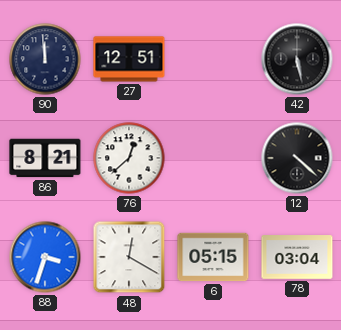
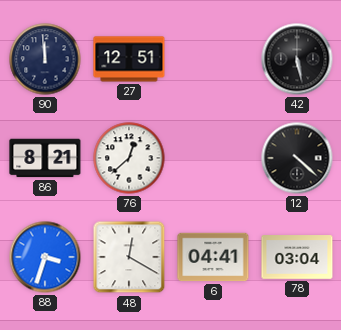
6: 05:15 -> 04:41
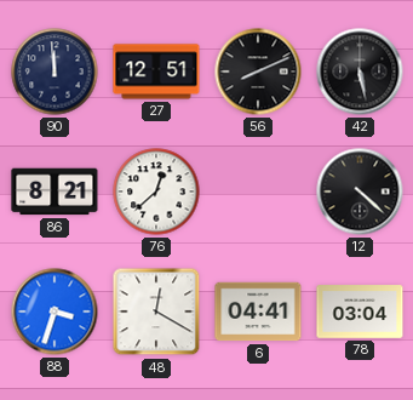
56: none -> 8:11
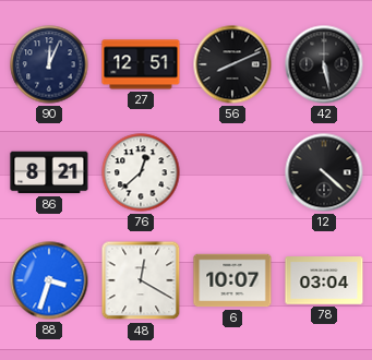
90: 11:59 -> 12:04
6: 04:41 -> 10:07
